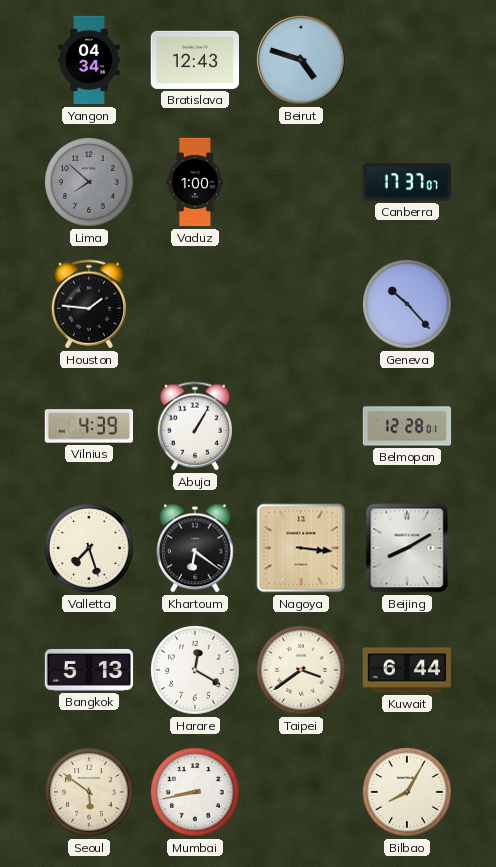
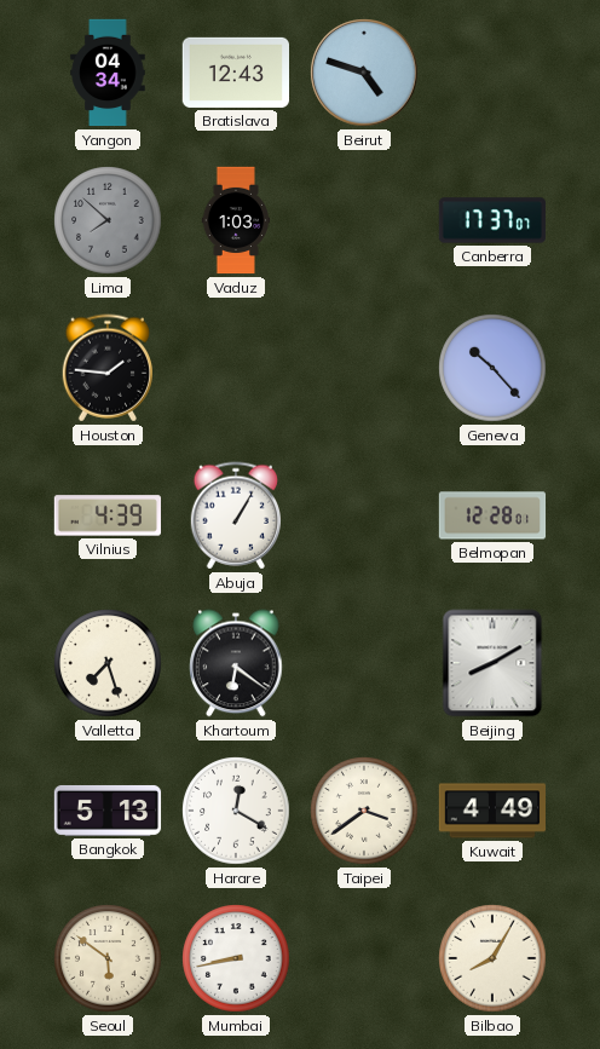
Vaduz: 1:00 -> 1:03
Nagoya: 3:16 -> none
Kuwait: 6:44 -> 4:49
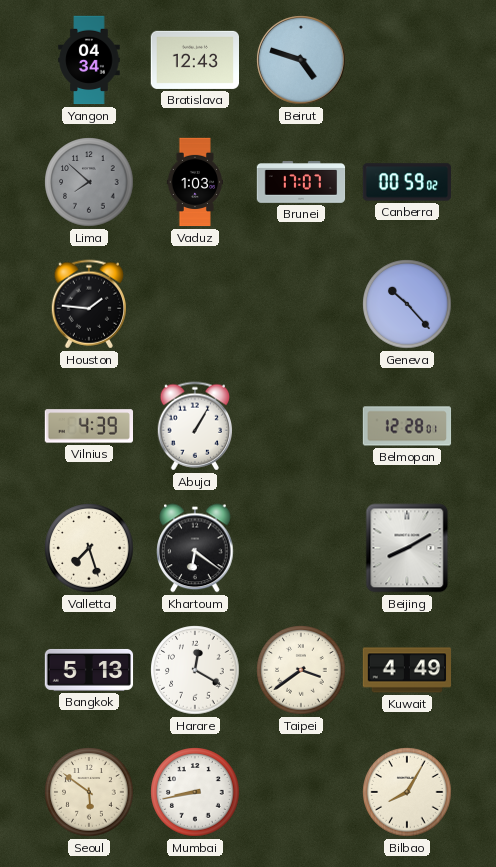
Brunei: none -> 17:07
Canberra: 17:37 -> 00:59
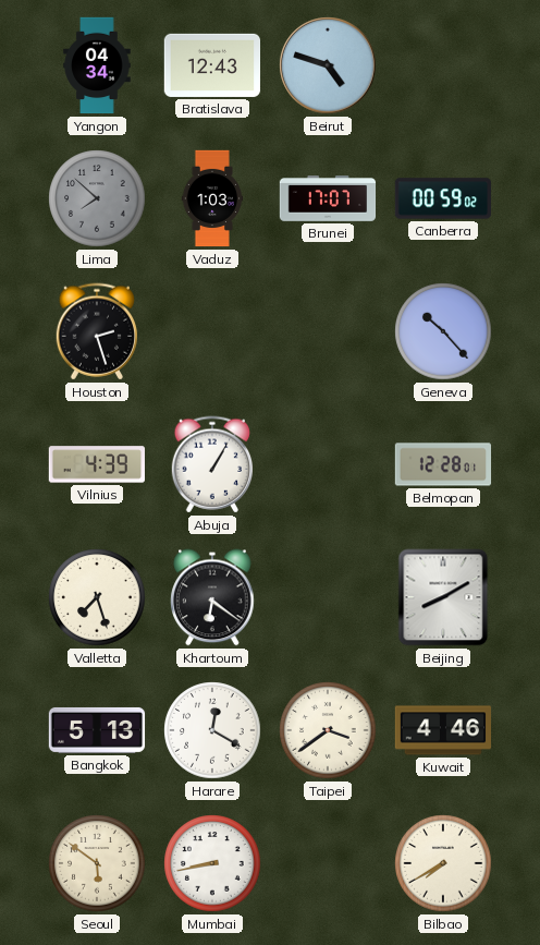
Houston: 1:46 -> 2:27
Kuwait: 4:49 -> 4:46
Bilbao: 8:05 -> 7:40
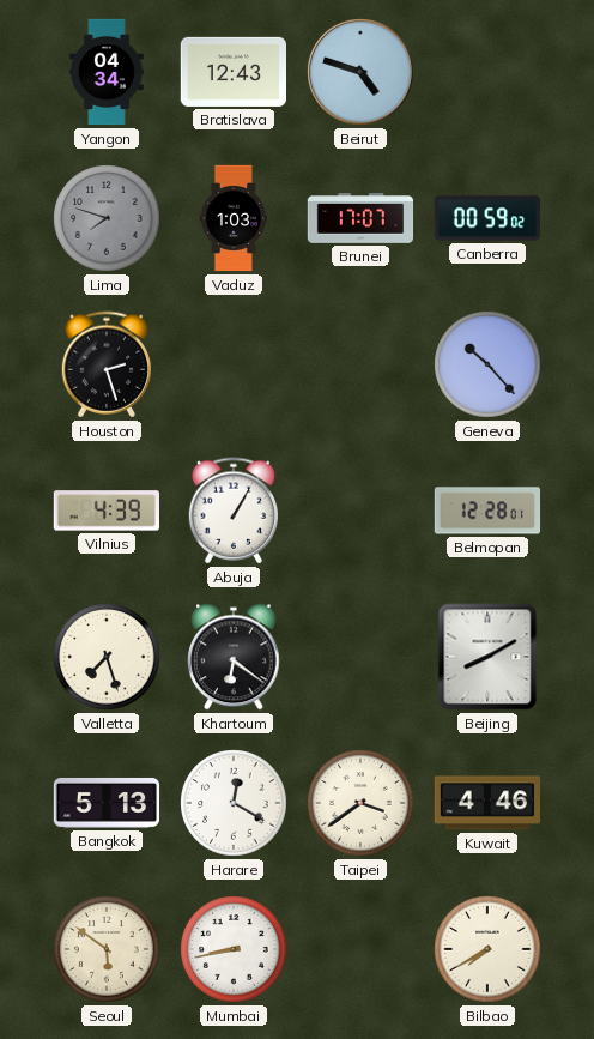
Lima: 7:52 -> 7:48
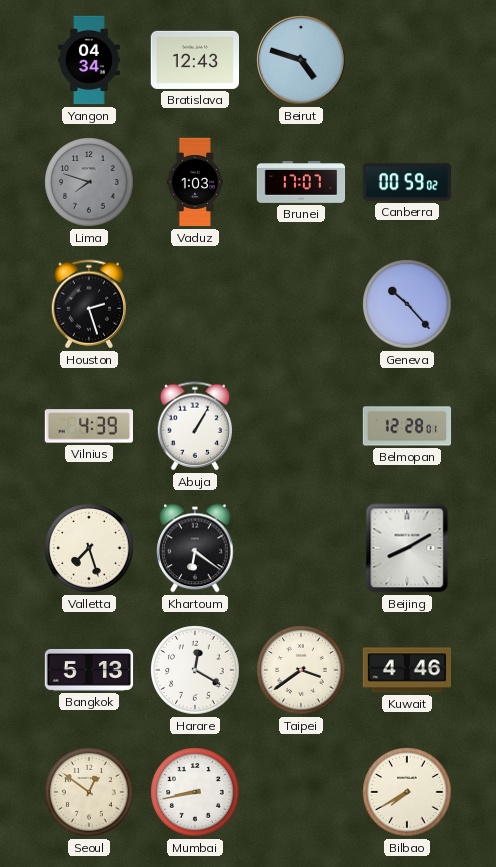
Seoul: 5:51 -> 12:51
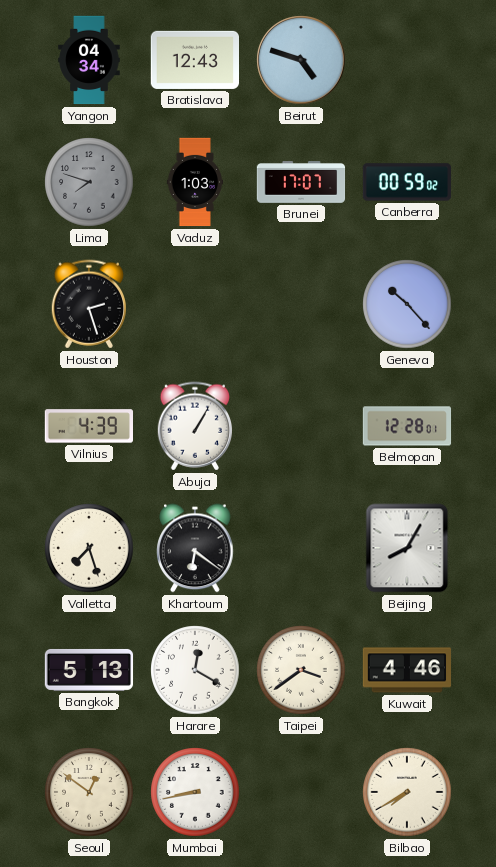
Beijing: 8:10 -> 8:05
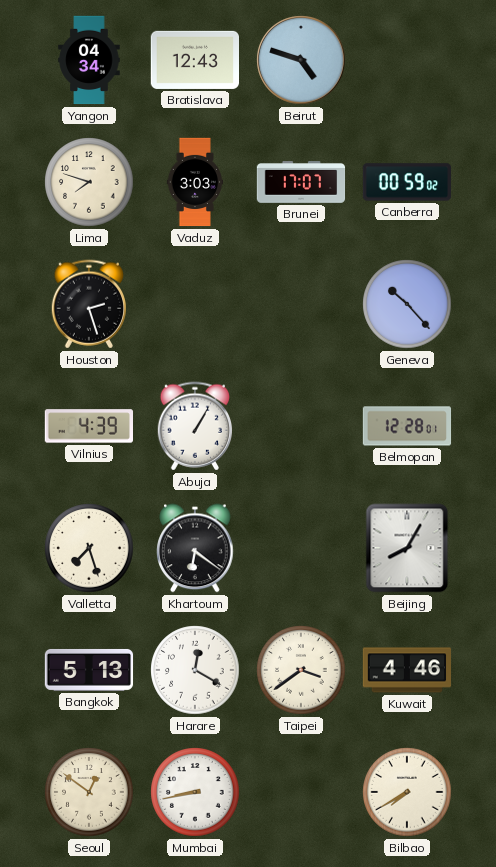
Lima dial: grey -> cream
Vaduz: 1:03 -> 3:03
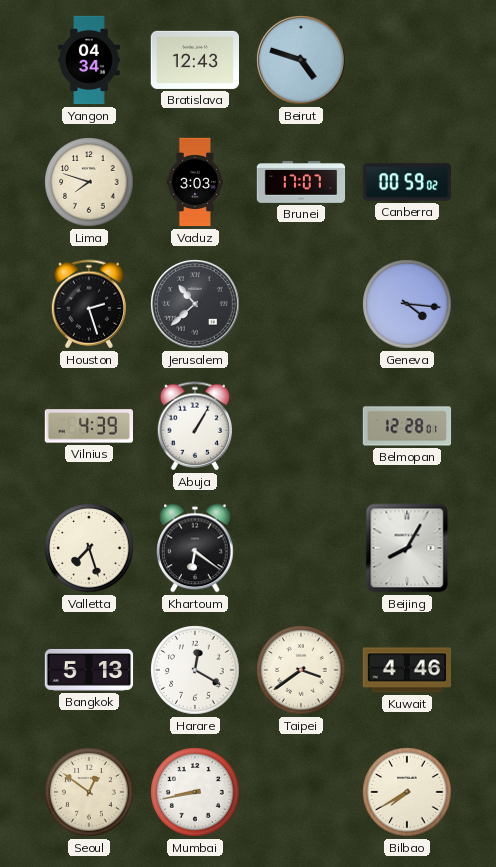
Jerusalem: none -> 10:38
Geneva: 10:23 -> 4:16
